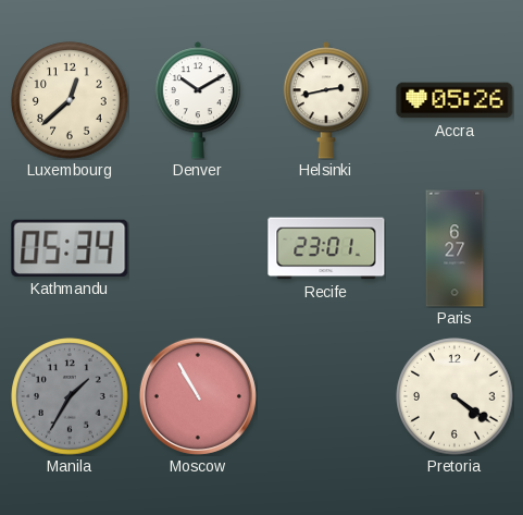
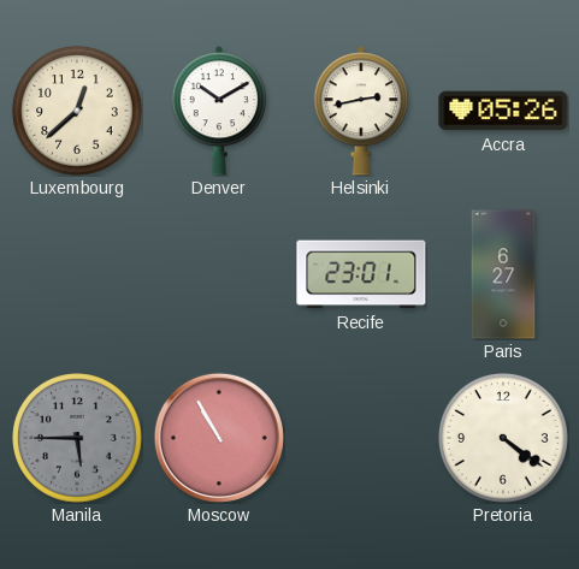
Kathmandu: 05:34 -> none
Manila: 1:35 -> 5:45
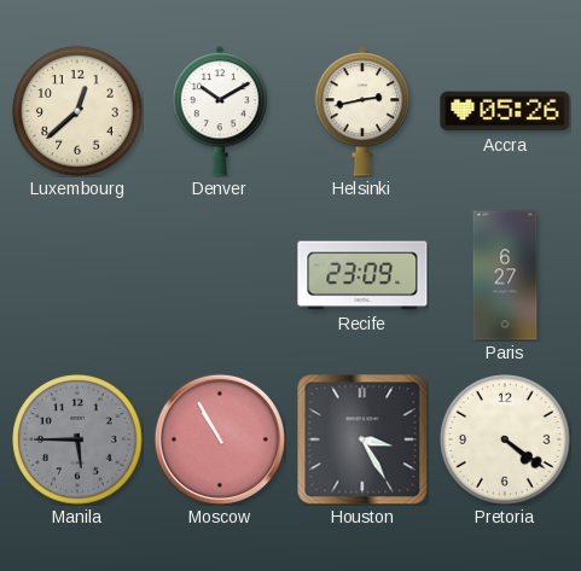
Recife: 23:01 -> 23:09
Houston: none -> 3:25
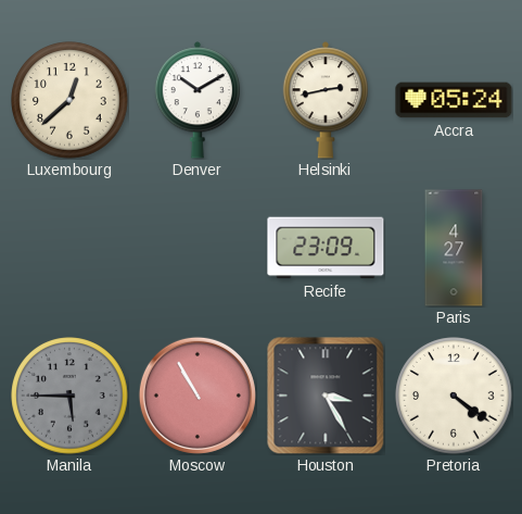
Accra: 05:26 -> 05:24
Paris: 6:27 -> 4:27
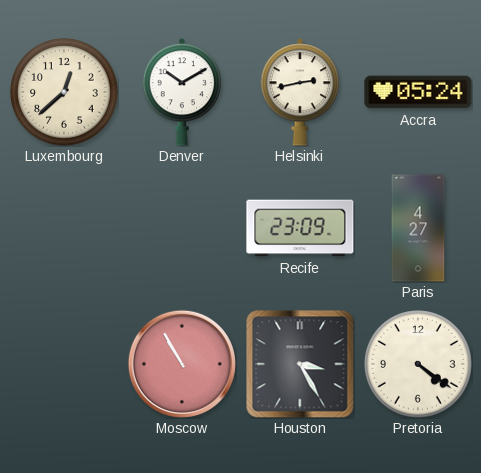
Manila: 5:45 -> none
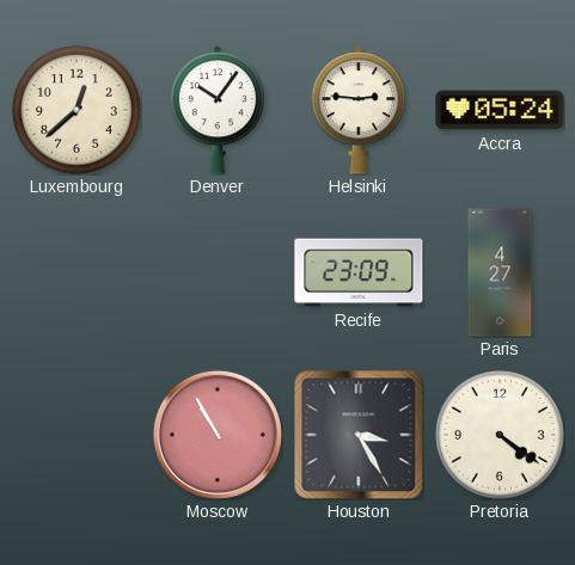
Denver: 10:10 -> 10:06
Helsinki: 2:43 -> 2:46
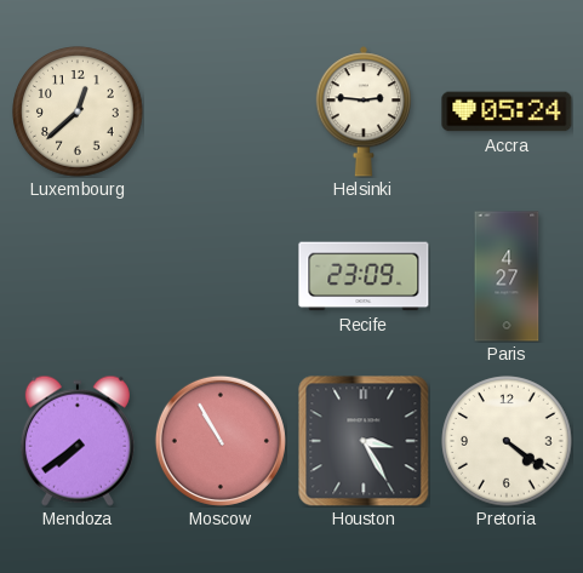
Denver: 10:06 -> none
Mendoza: none -> 7:39
